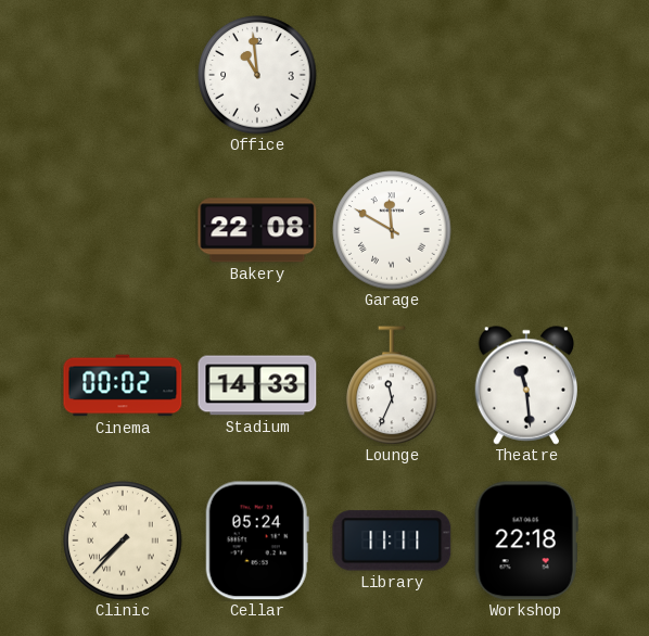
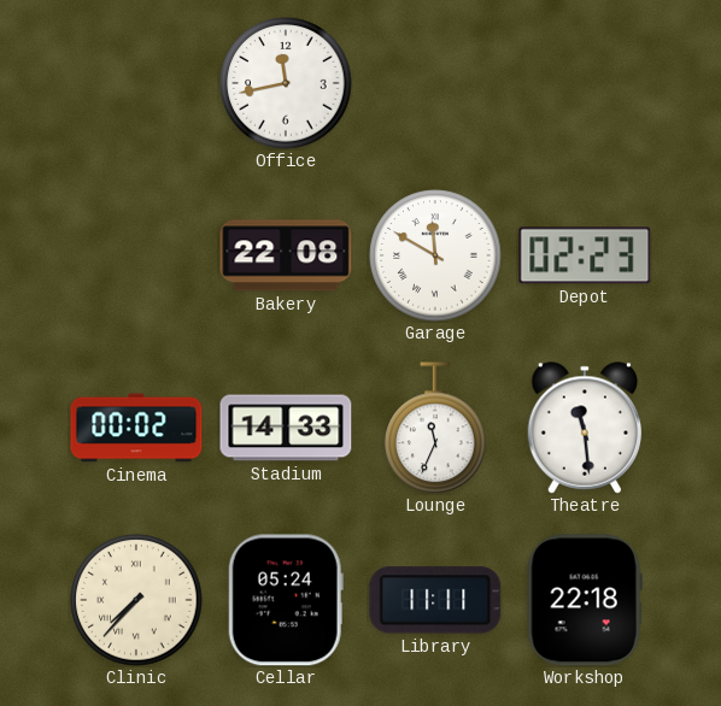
Office: 10:59 -> 11:43
Depot: none -> 02:23
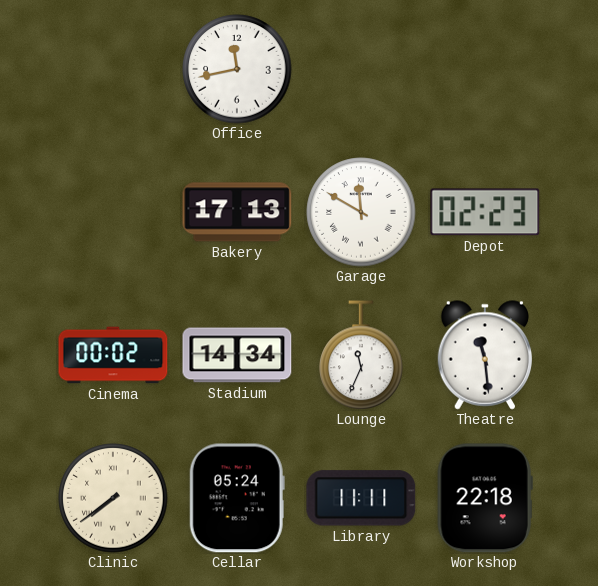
Bakery: 22:08 -> 17:13
Stadium: 14:33 -> 14:34
Clinic: 7:37 -> 7:39
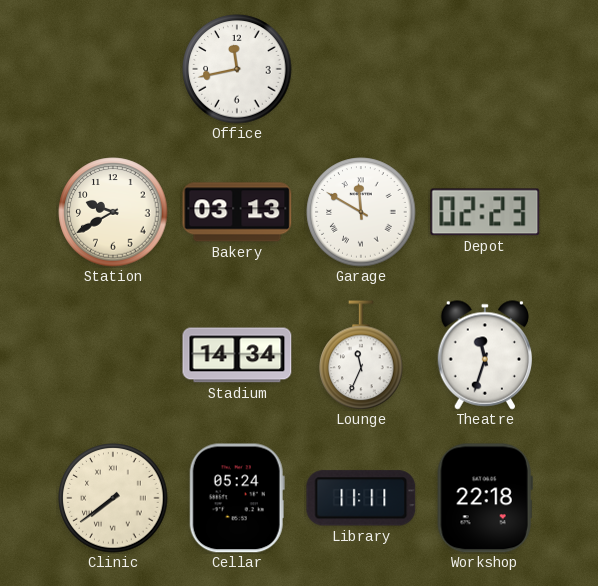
Station: none -> 9:40
Bakery: 17:13 -> 03:13
Cinema: 00:02 -> none
Theatre: 11:29 -> 11:33
